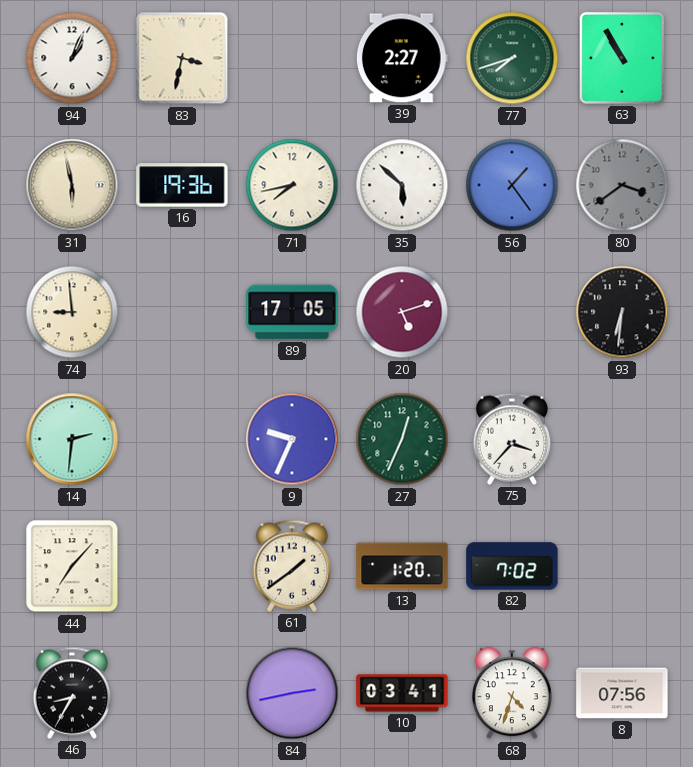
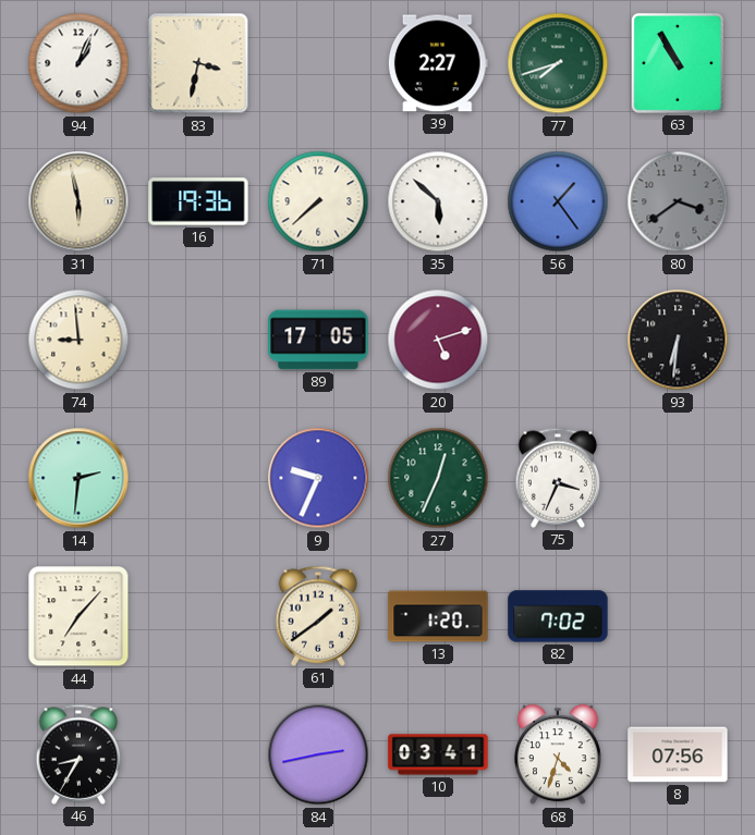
71: 7:43 -> 7:38
75: 3:37 -> 3:34
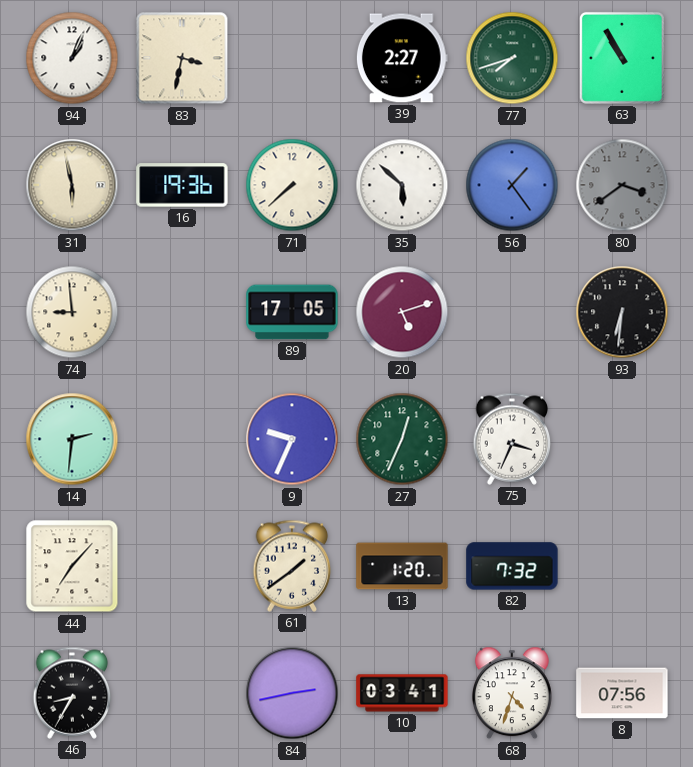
82: 7:02 -> 7:32
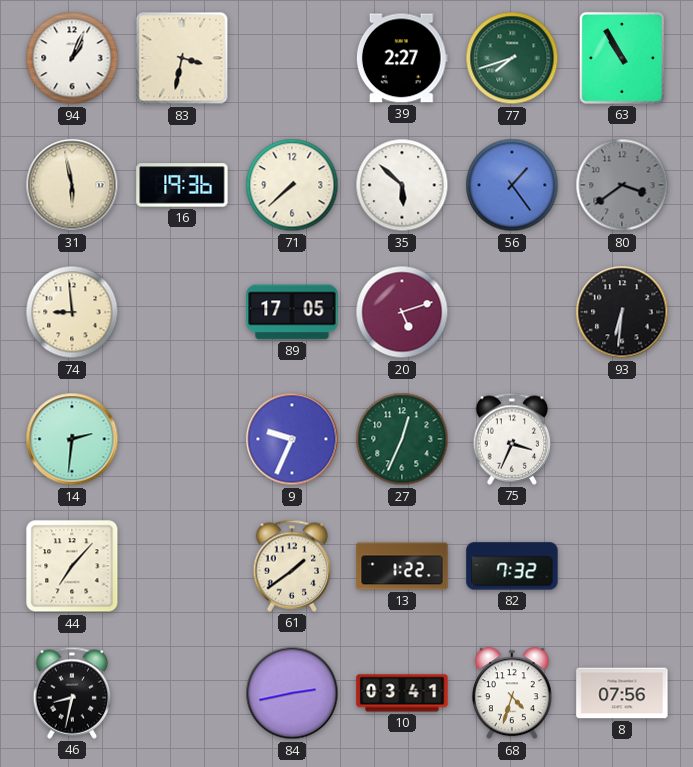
13: 1:20 -> 1:22
46: 8:35 -> 8:32
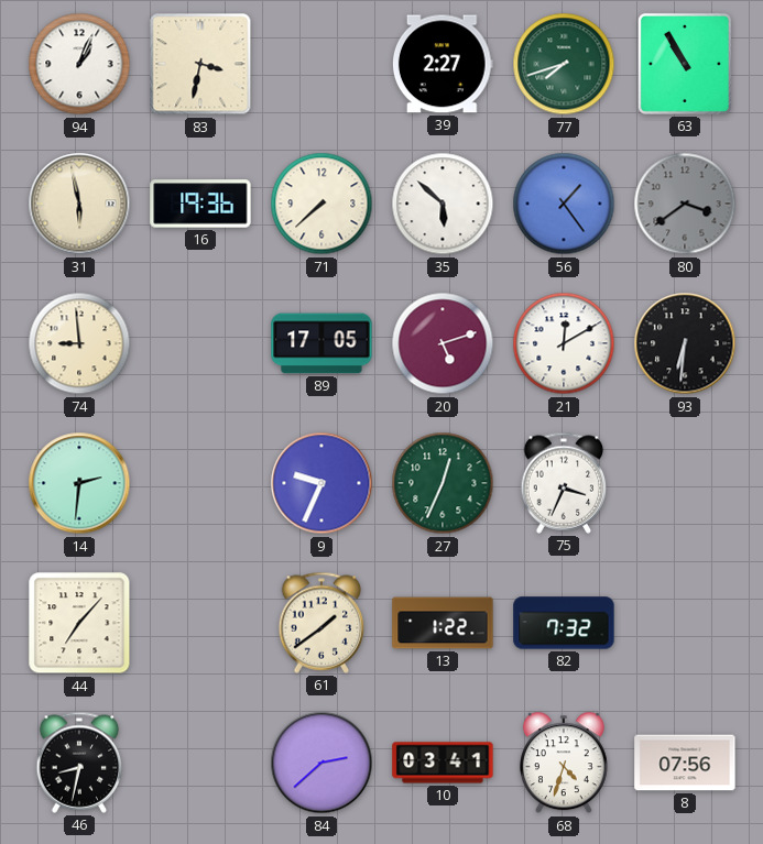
21: none -> 12:10
84: 2:43 -> 2:38
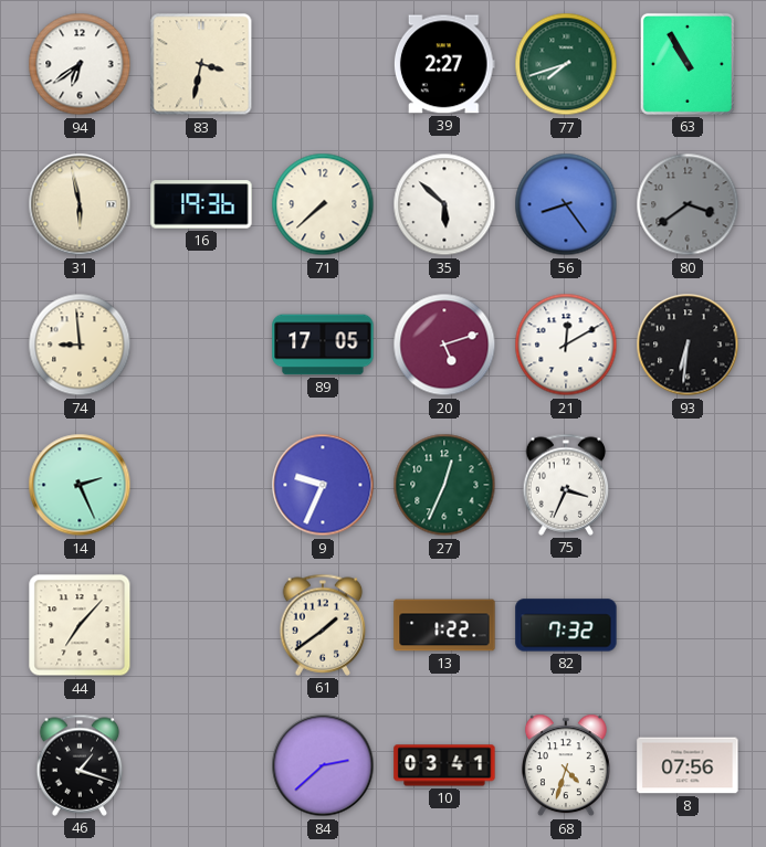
94: 1:04 -> 6:39
56: 1:24 -> 8:24
14: 2:31 -> 2:26
46: 8:32 -> 1:18
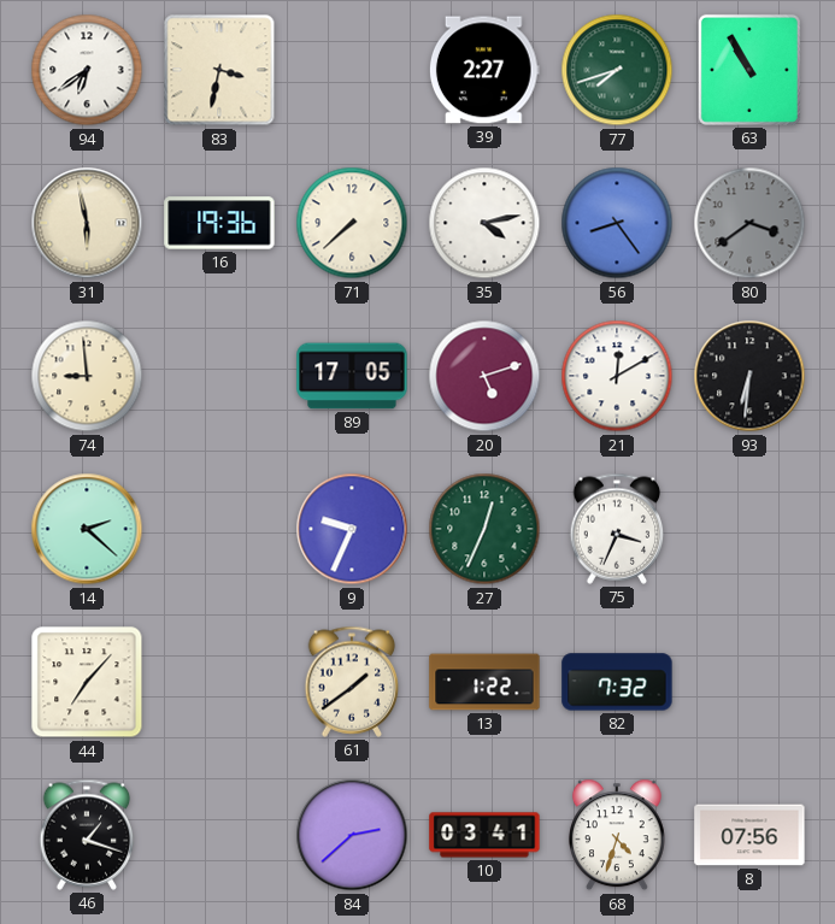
35: 5:52 -> 4:13
14: 2:26 -> 2:22
